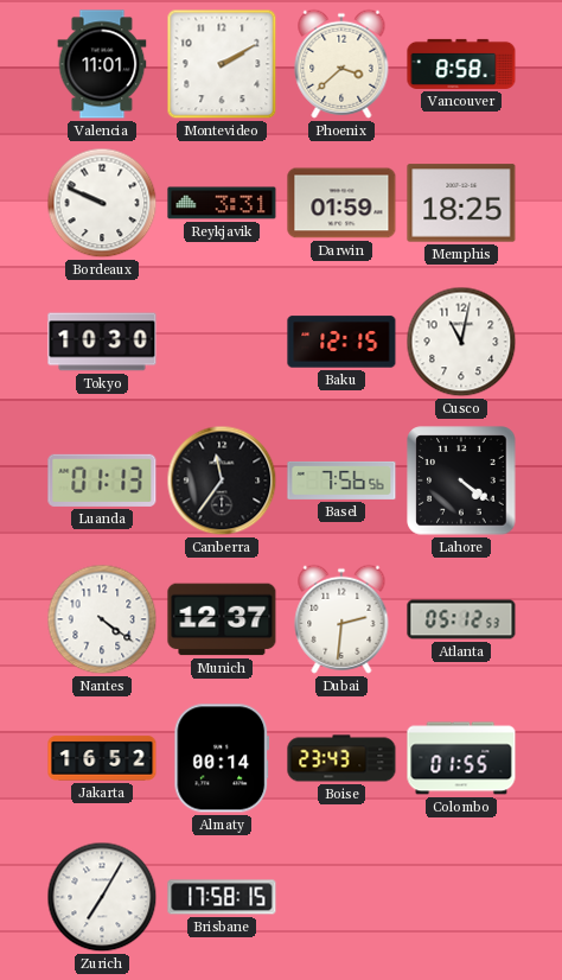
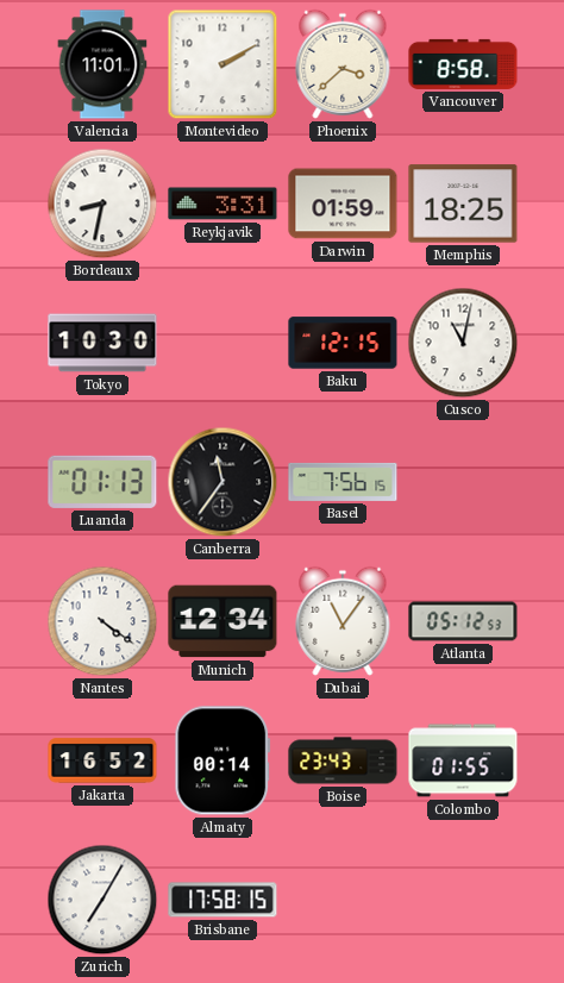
Bordeaux: 9:49 -> 8:32
Basel: 7:56:56 -> 7:56:15
Lahore: 4:21 -> none
Munich: 12:37 -> 12:34
Dubai: 2:31 -> 11:06
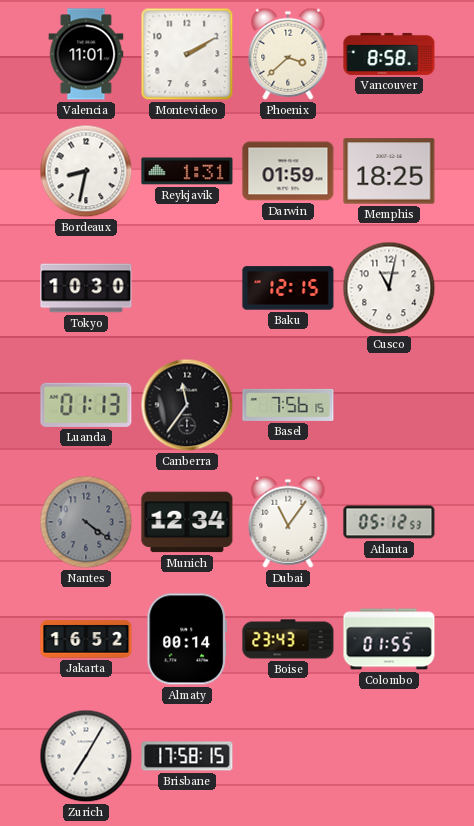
Reykjavik: 3:31 -> 1:31
Nantes dial: white -> grey
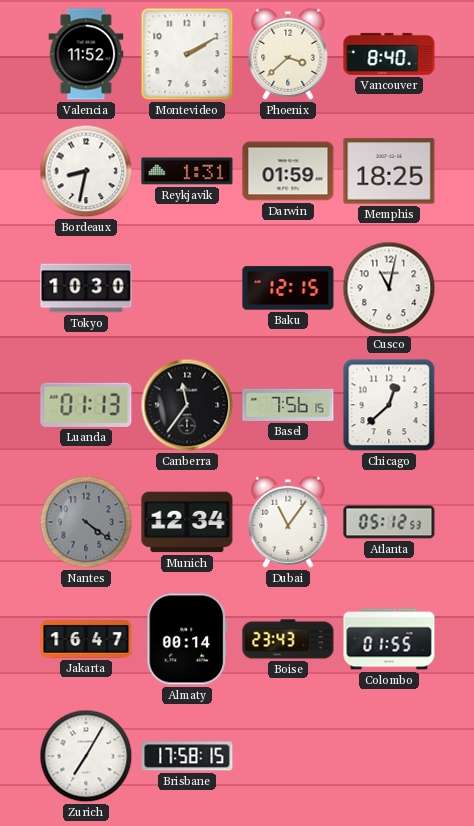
Valencia: 11:01 -> 11:52
Vancouver: 8:58 -> 8:40
Chicago: none -> 12:38
Jakarta: 16:52 -> 16:47
